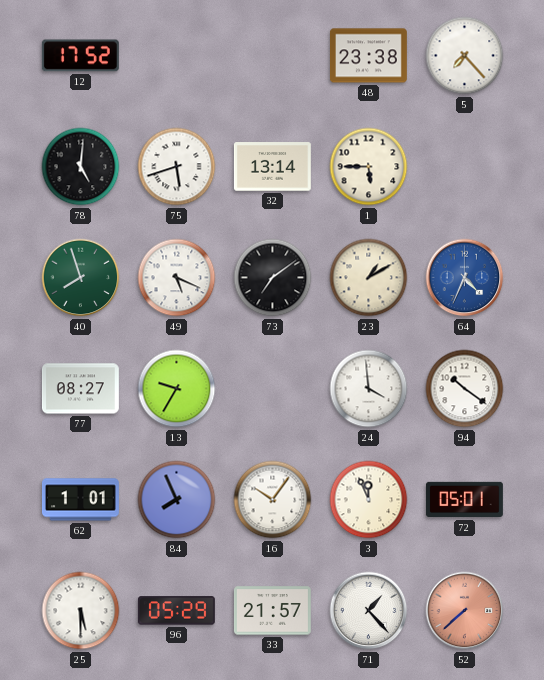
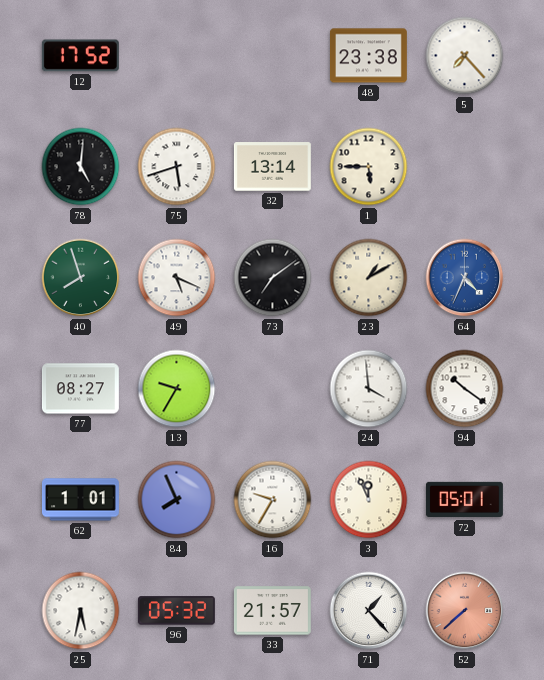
16: 10:06 -> 9:35
25: 5:30 -> 5:32
96: 05:29 -> 05:32
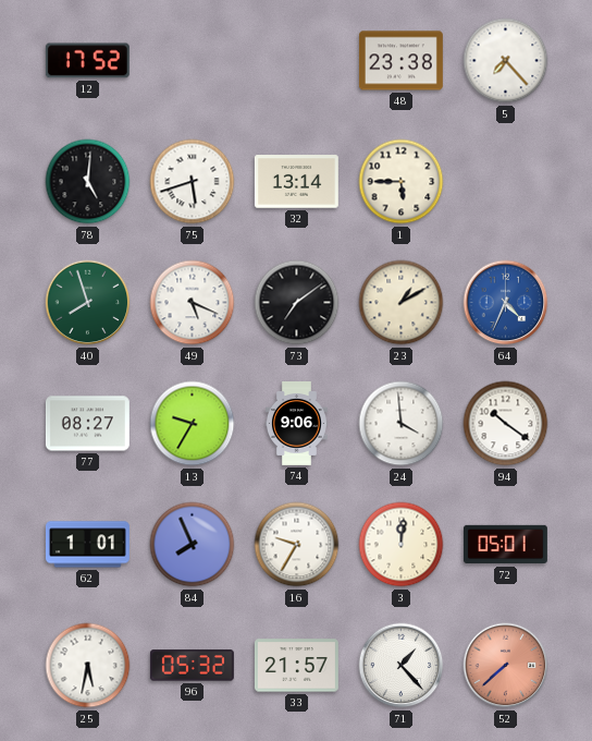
74: none -> 9:06
3: 11:56 -> 12:01
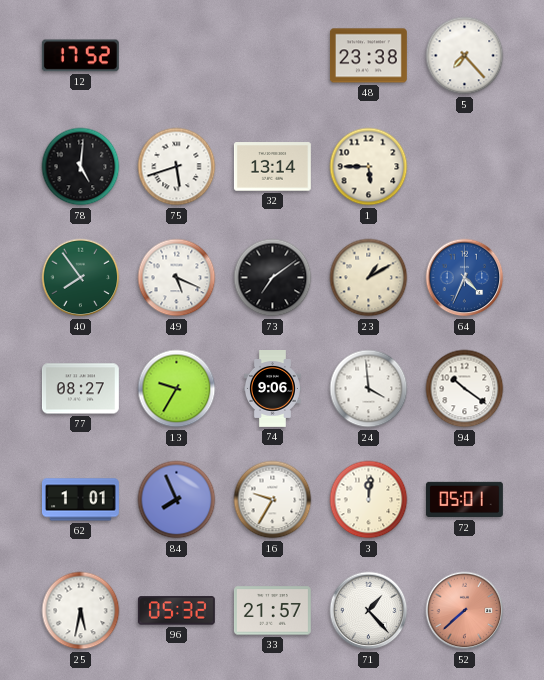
40: 7:57 -> 7:54
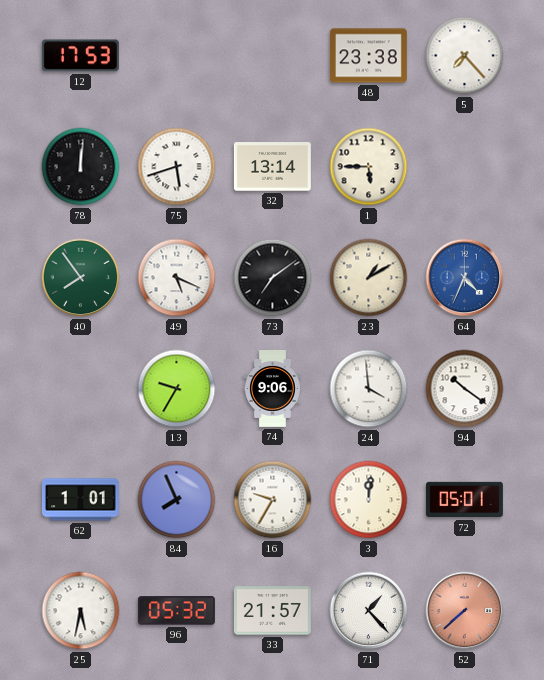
12: 17:52 -> 17:53
78: 5:01 -> 12:01
77: 08:27 -> none
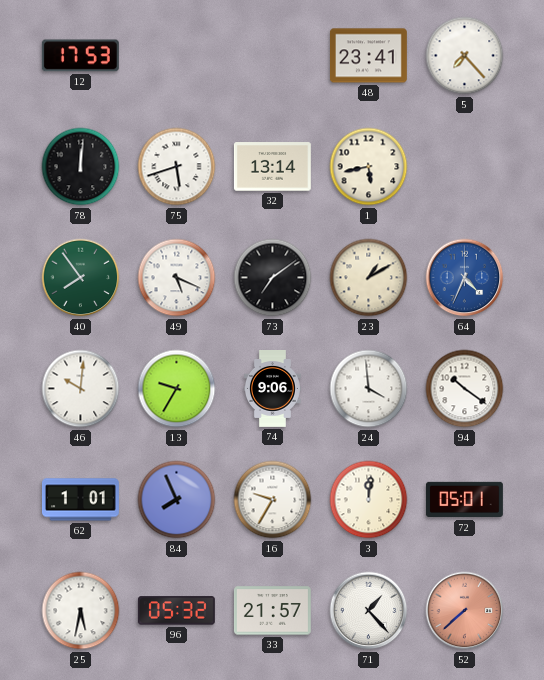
48: 23:38 -> 23:41
1: 5:45 -> 5:43
46: none -> 10:01
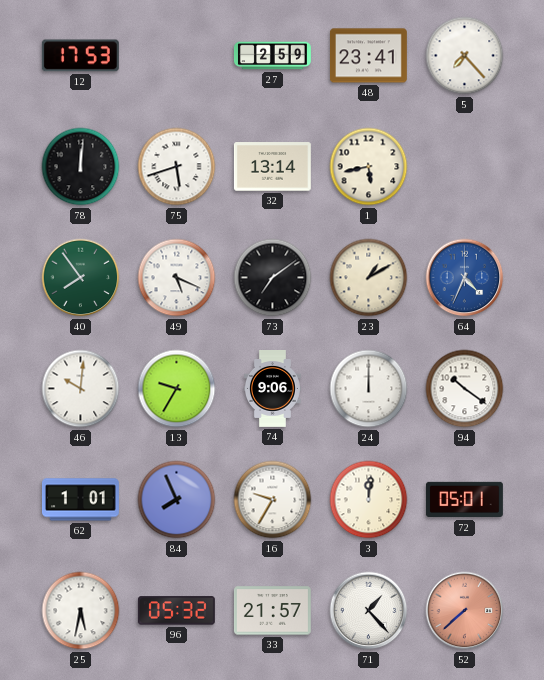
27: none -> 2:59
24: 3:59 -> 12:00
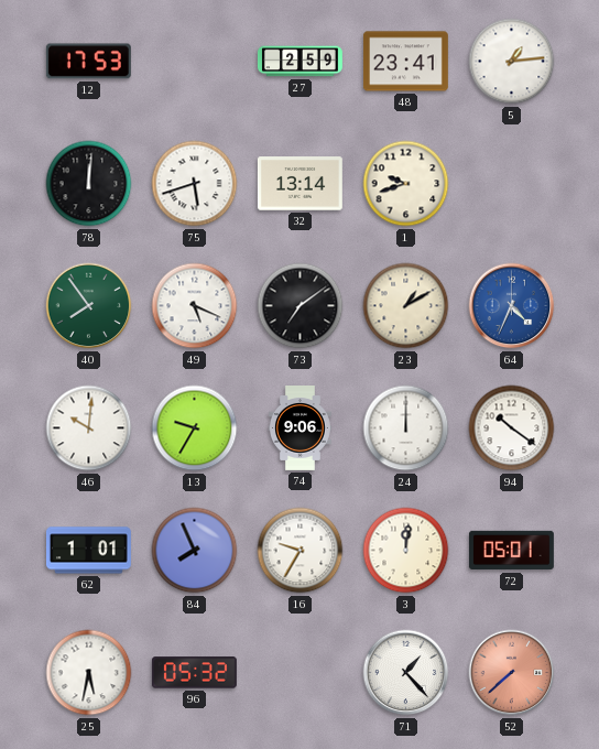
5: 7:23 -> 1:14
1: 5:43 -> 9:42
33: 21:57 -> none
